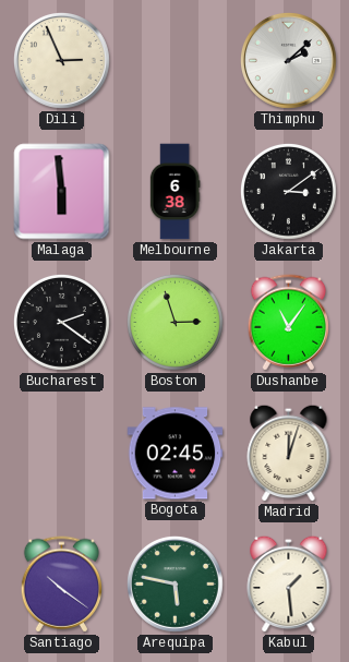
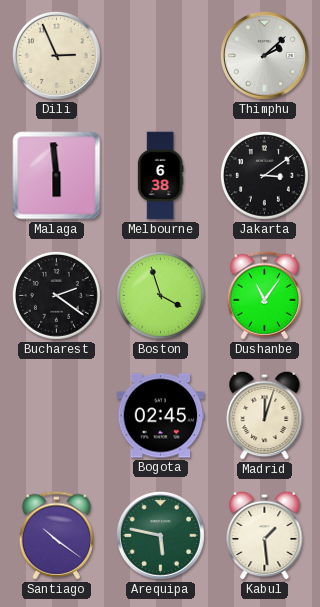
Boston: 2:57 -> 3:57
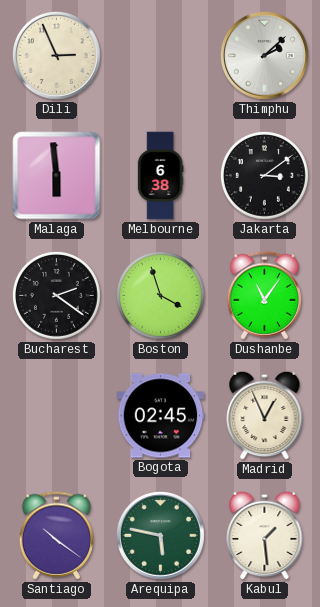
Madrid: 12:03 -> 12:56
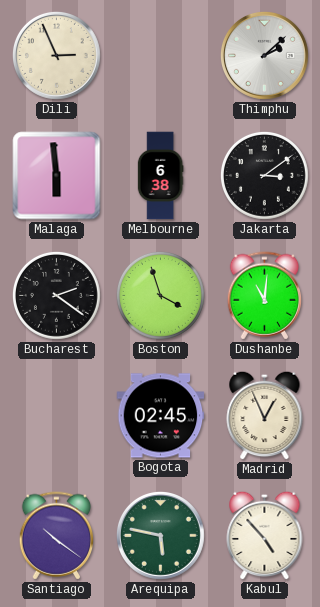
Dushanbe: 11:06 -> 11:01
Kabul: 1:29 -> 4:53
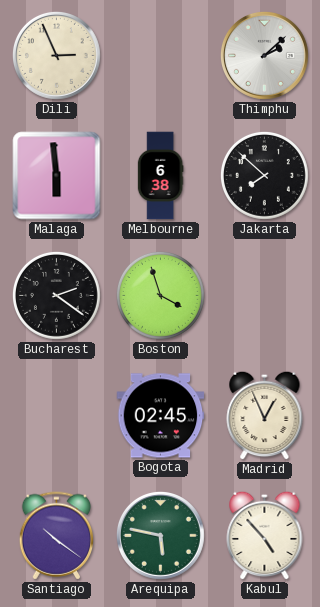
Jakarta: 3:09 -> 7:52
Dushanbe: 11:01 -> none
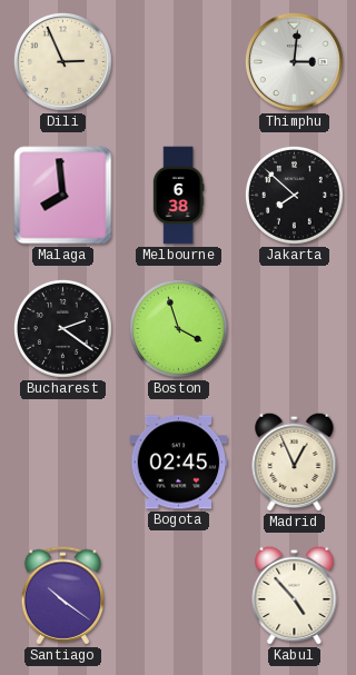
Thimphu: 2:08 -> 3:01
Malaga: 5:59 -> 7:59
Arequipa: 5:47 -> none
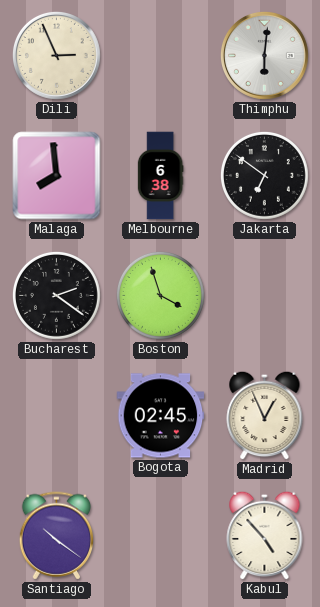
Thimphu: 3:01 -> 6:01
Jakarta: 7:52 -> 6:51
